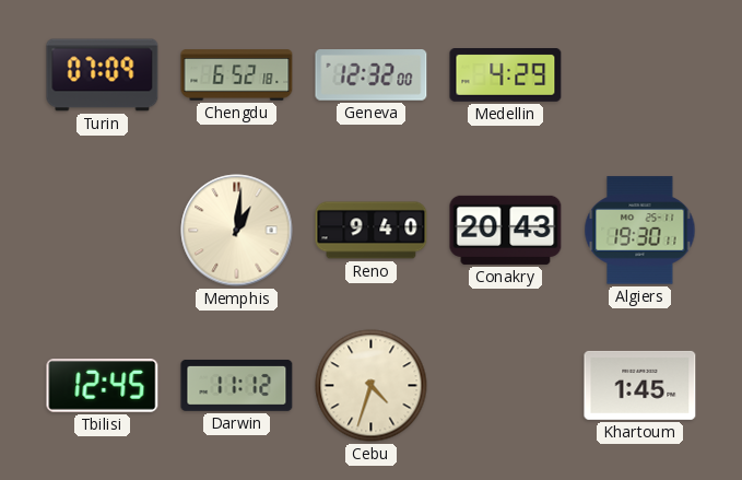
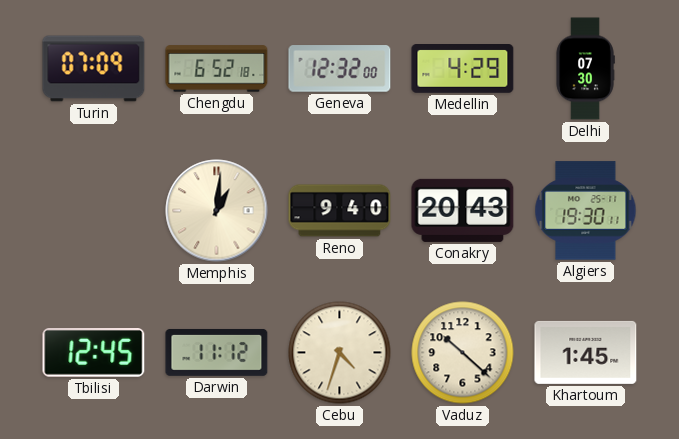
Delhi: none -> 07:30
Vaduz: none -> 10:22
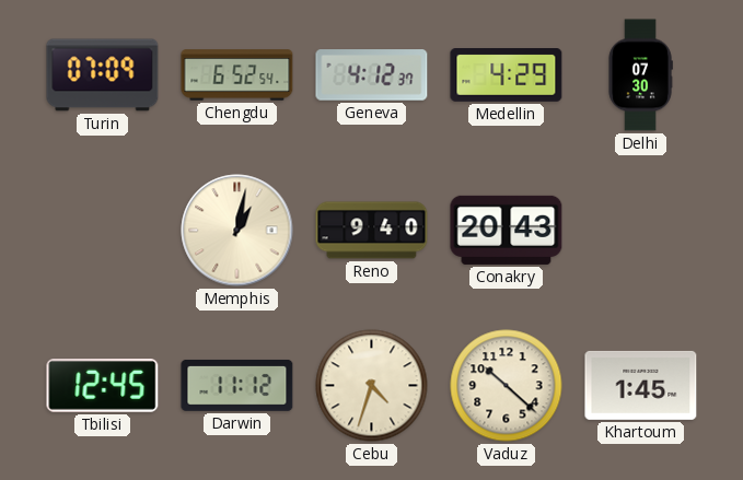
Chengdu: 6:52:18 -> 6:52:54
Geneva: 12:32 -> 4:12
Memphis: 1:01 -> 1:02
Algiers: 19:30 -> none
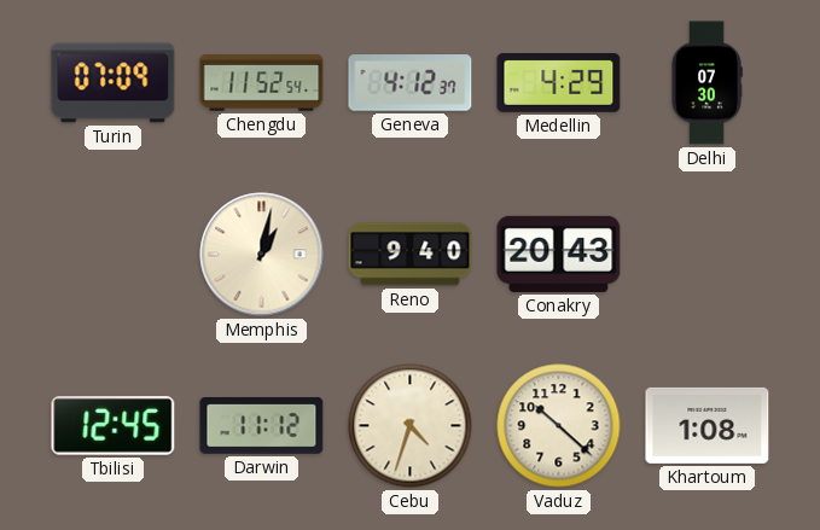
Chengdu: 6:52 -> 11:52
Khartoum: 1:45 -> 1:08
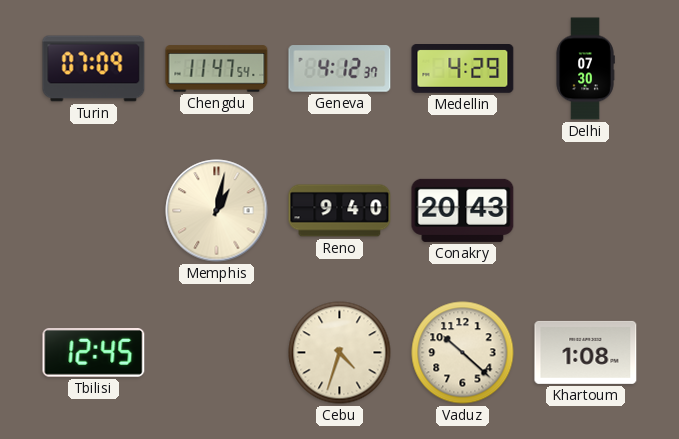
Chengdu: 11:52 -> 11:47
Darwin: 11:12 -> none
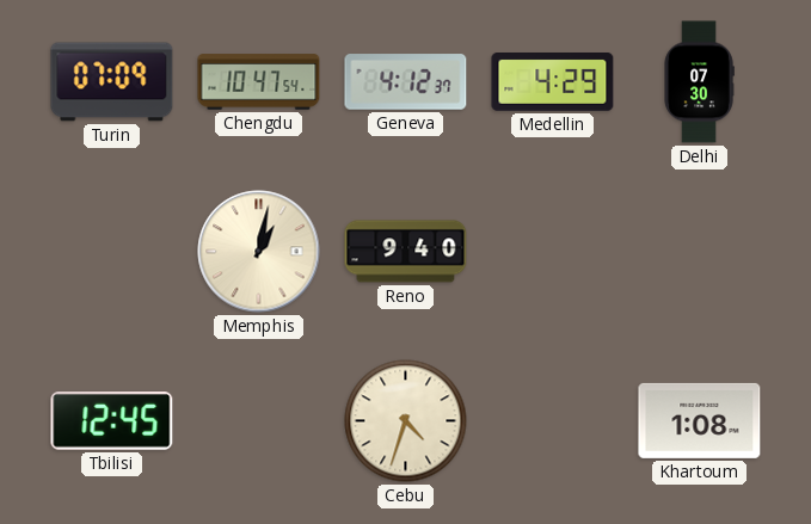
Chengdu: 11:47 -> 10:47
Conakry: 20:43 -> none
Vaduz: 10:22 -> none
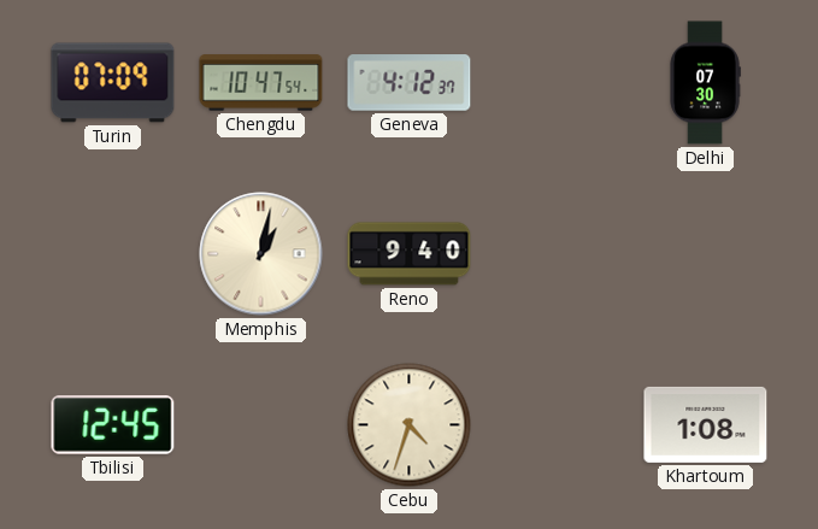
Medellin: 4:29 -> none
